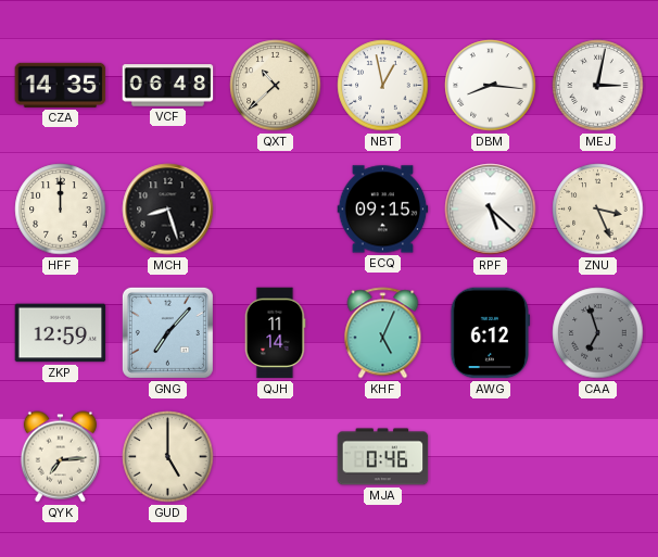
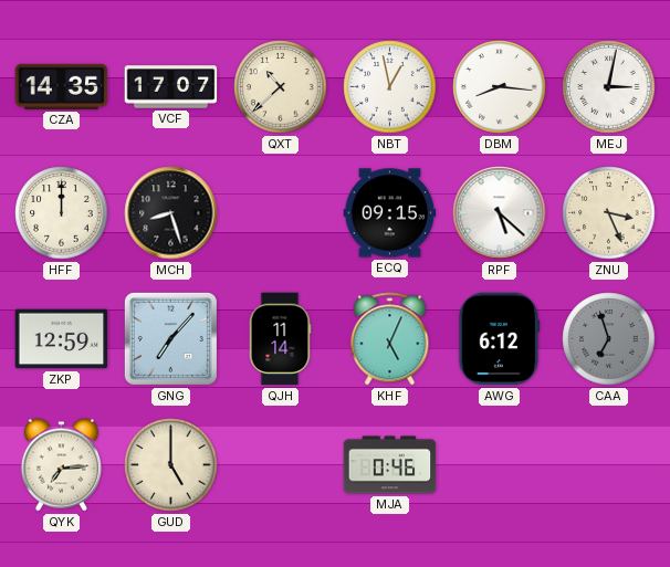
VCF: 06:48 -> 17:07
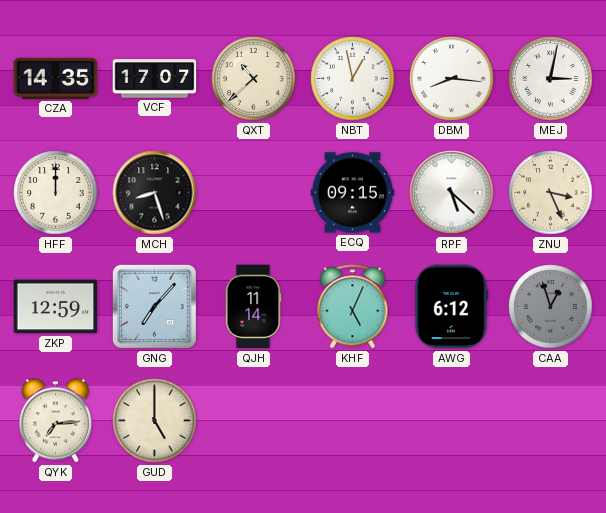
CAA: 6:57 -> 12:57
MJA: 0:46 -> none
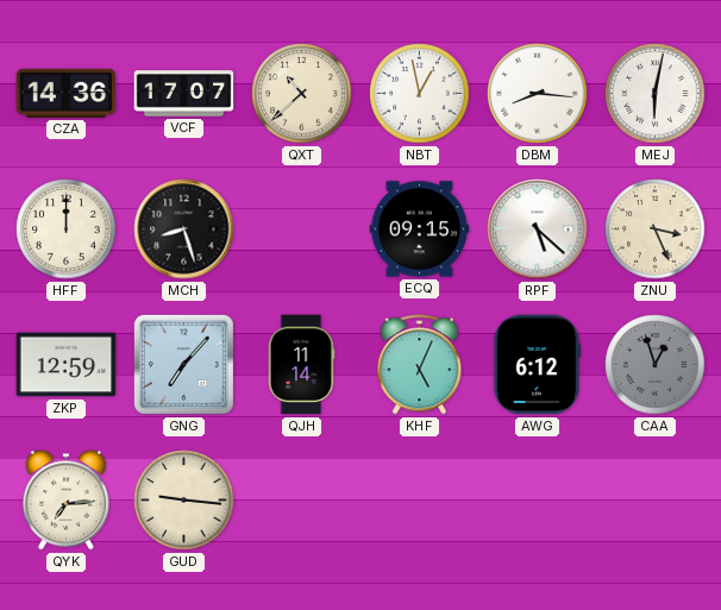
CZA: 14:35 -> 14:36
MEJ: 3:02 -> 6:02
GUD: 5:00 -> 9:16
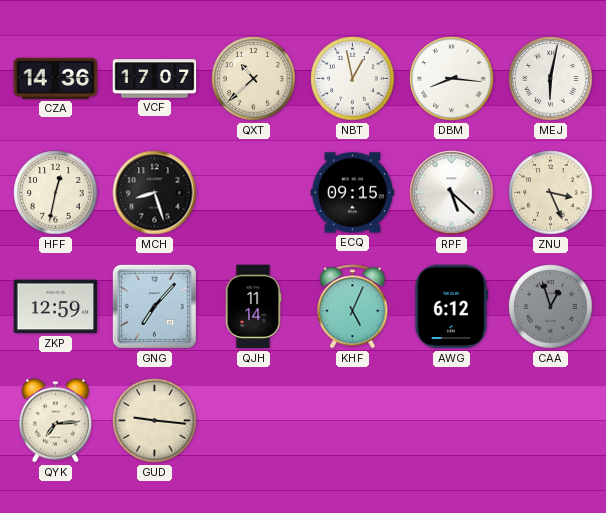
HFF: 12:00 -> 12:32
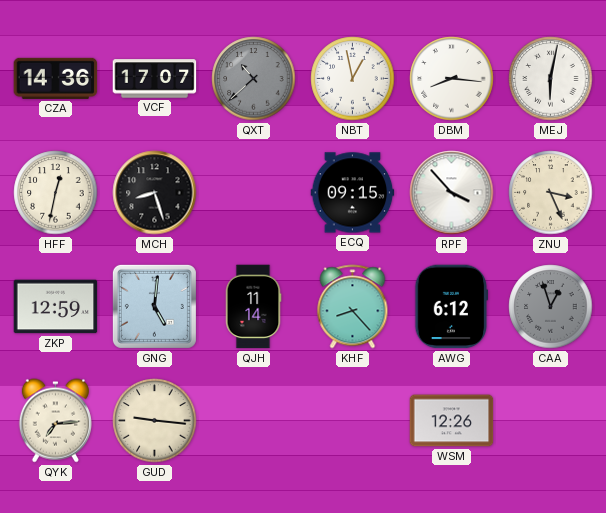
QXT dial: cream -> grey
RPF: 5:22 -> 3:53
GNG: 7:07 -> 5:01
KHF: 5:04 -> 8:23
WSM: none -> 12:26
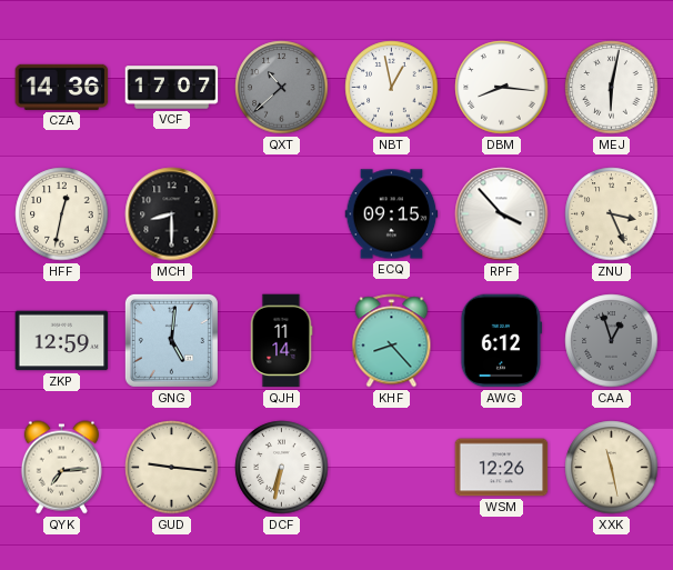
MCH: 8:27 -> 8:30
DCF: none -> 6:32
XXK: none -> 11:28
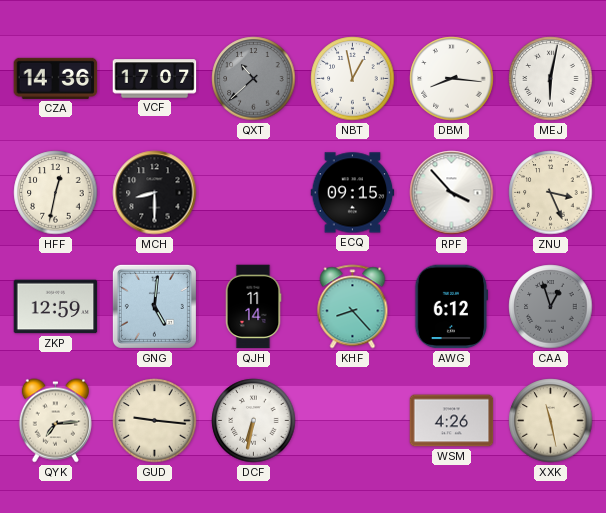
WSM: 12:26 -> 4:26
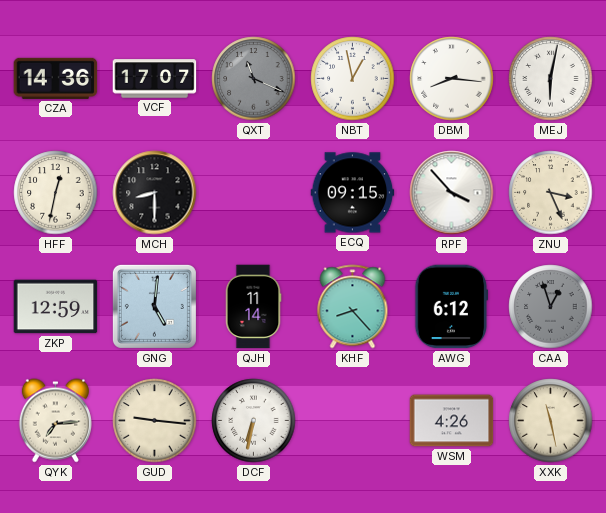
QXT: 10:38 -> 11:19
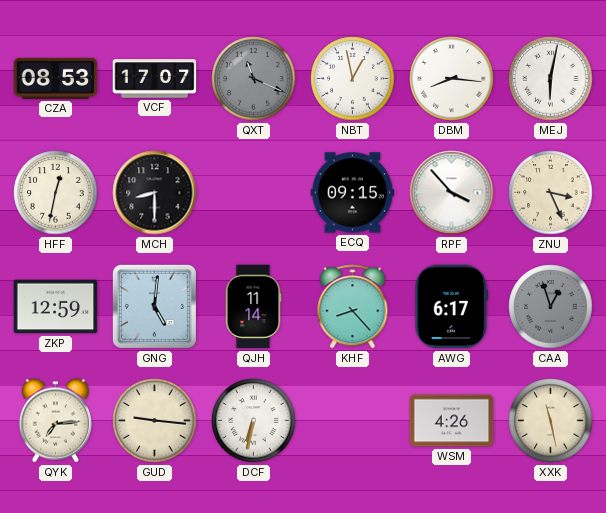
CZA: 14:36 -> 08:53
AWG: 6:12 -> 6:17
